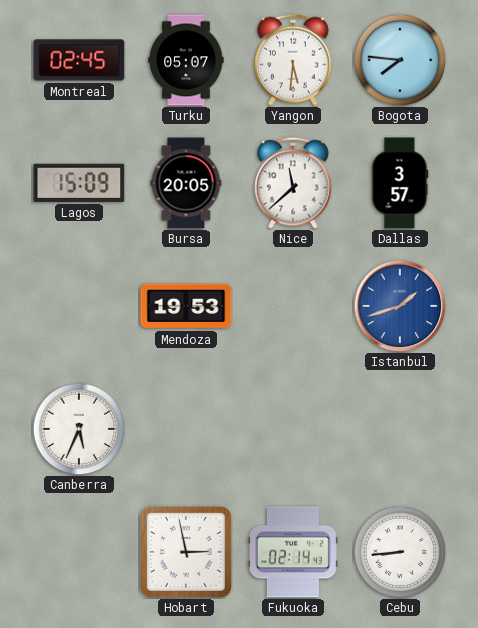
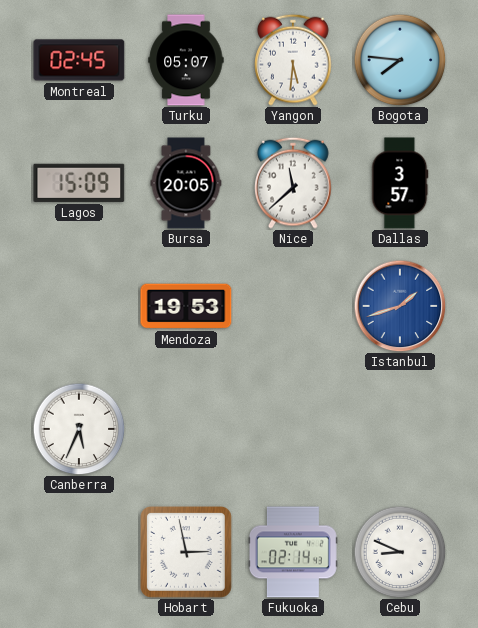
Cebu: 8:44 -> 8:49
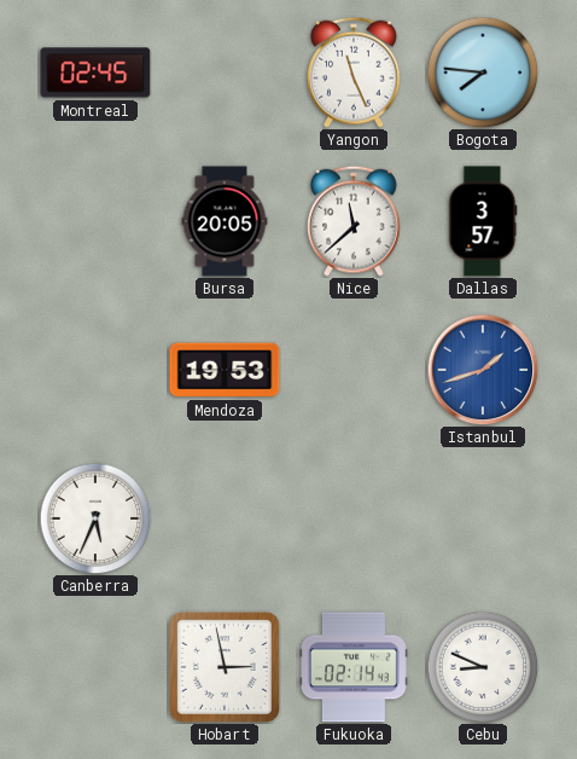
Turku: 05:07 -> none
Yangon: 5:31 -> 11:26
Lagos: 15:09 -> none
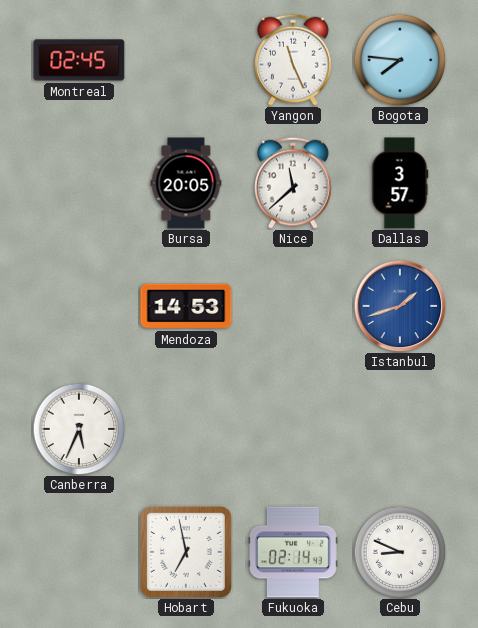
Mendoza: 19:53 -> 14:53
Hobart: 2:58 -> 6:58
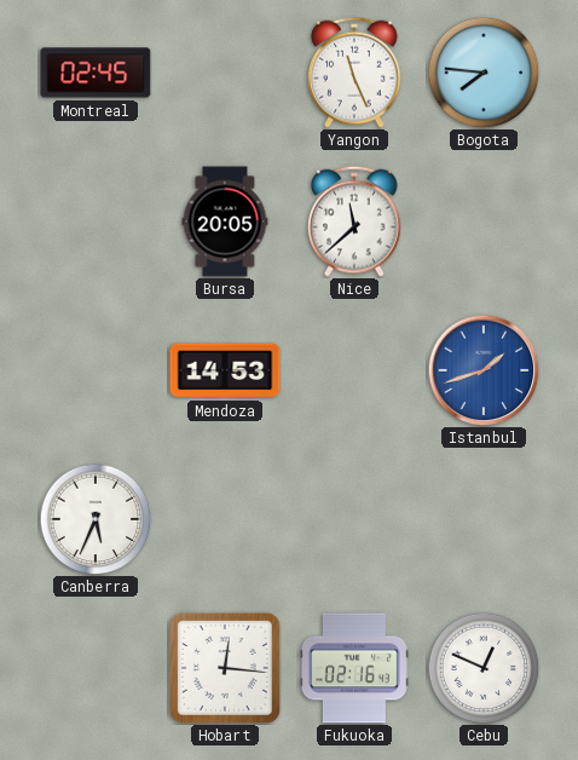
Dallas: 3:57 -> none
Hobart: 6:58 -> 12:16
Fukuoka: 02:14 -> 02:16
Cebu: 8:49 -> 12:49
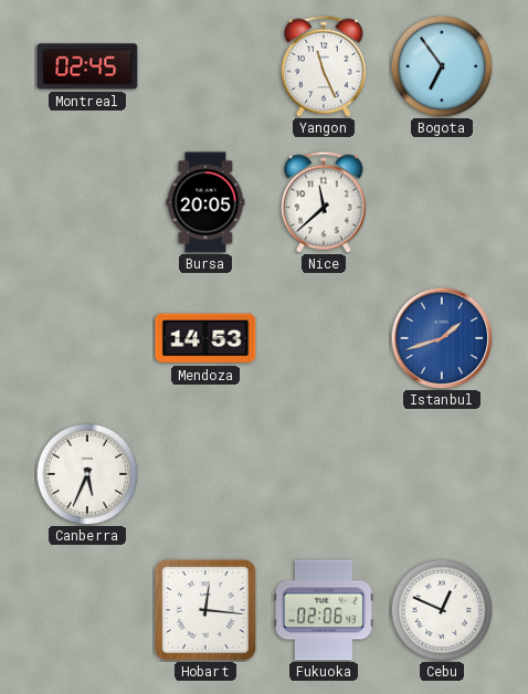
Bogota: 7:46 -> 6:54
Fukuoka: 02:16 -> 02:06
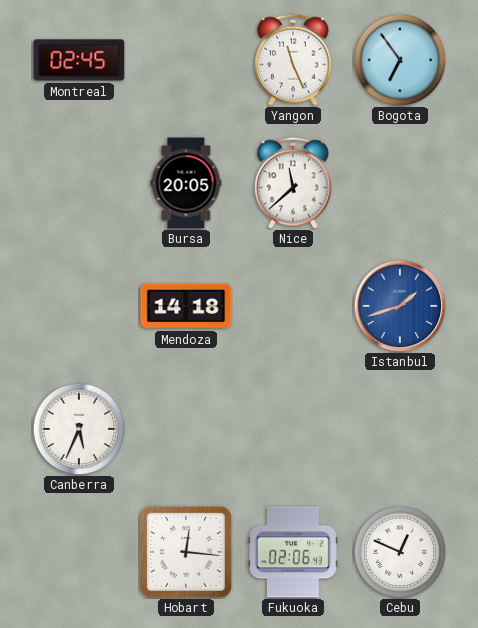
Mendoza: 14:53 -> 14:18
